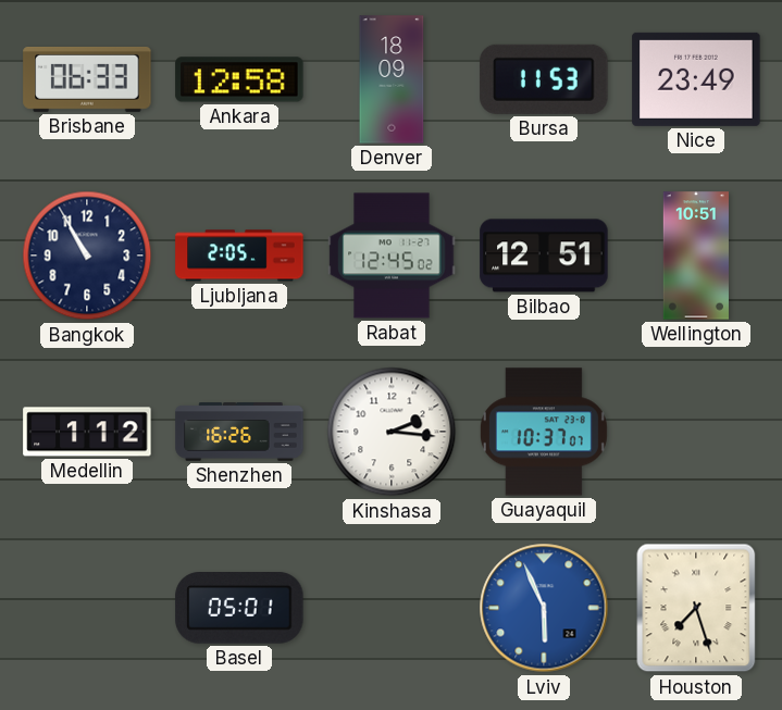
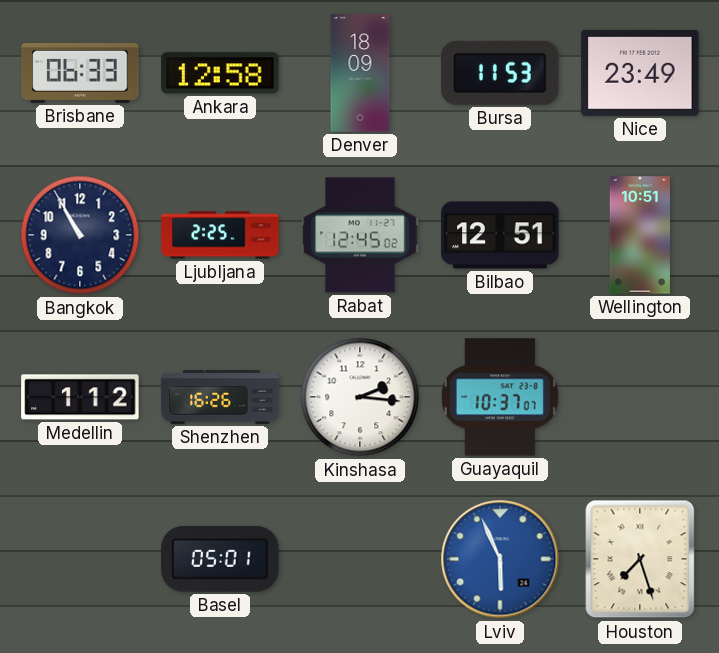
Ljubljana: 2:05 -> 2:25
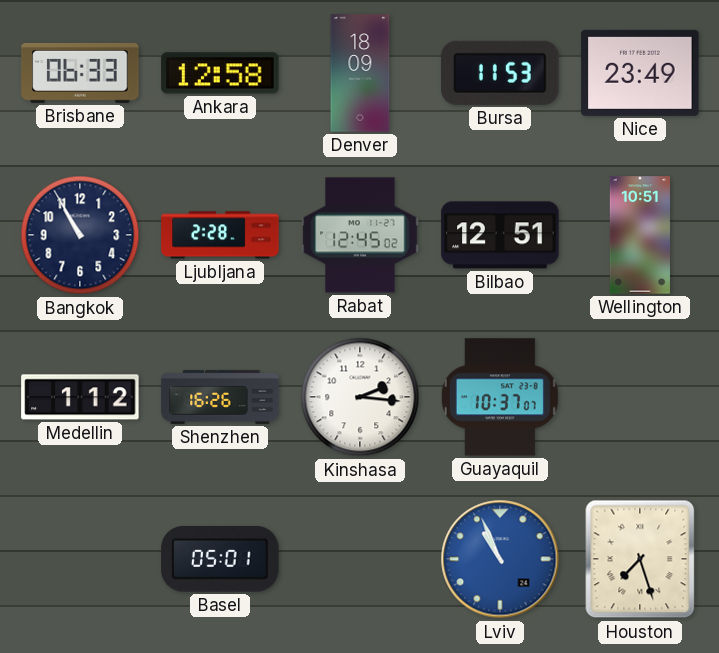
Ljubljana: 2:25 -> 2:28
Lviv: 5:56 -> 10:56
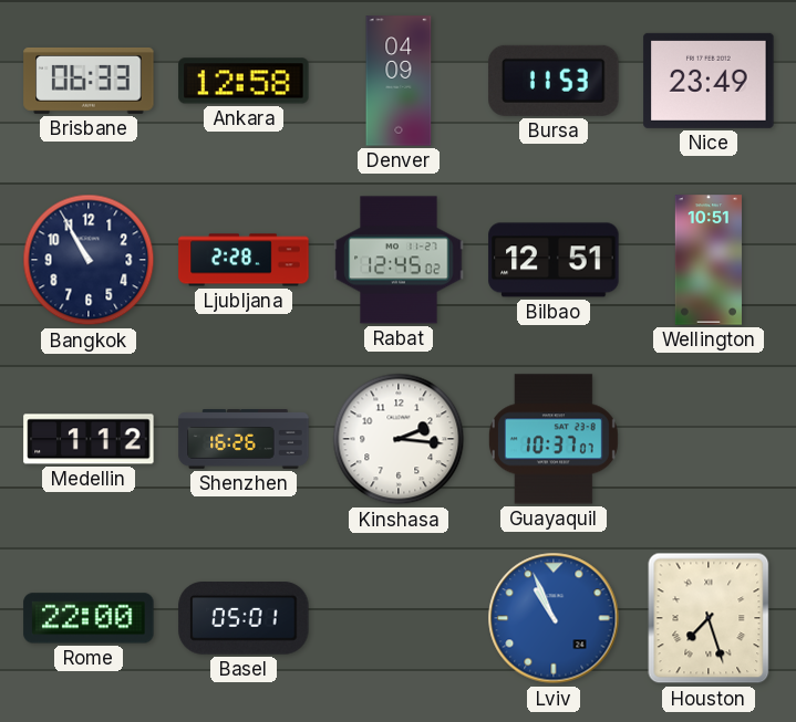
Denver: 18:09 -> 04:09
Rome: none -> 22:00
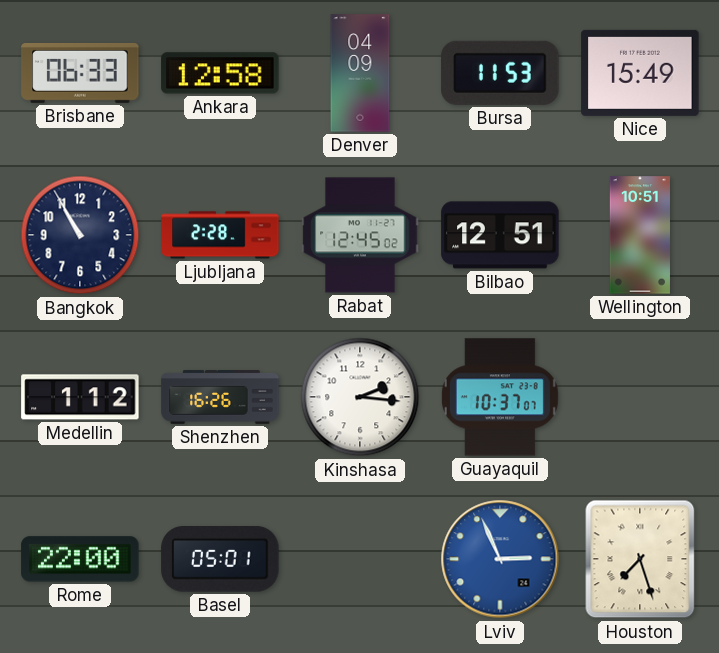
Nice: 23:49 -> 15:49
Lviv: 10:56 -> 2:56
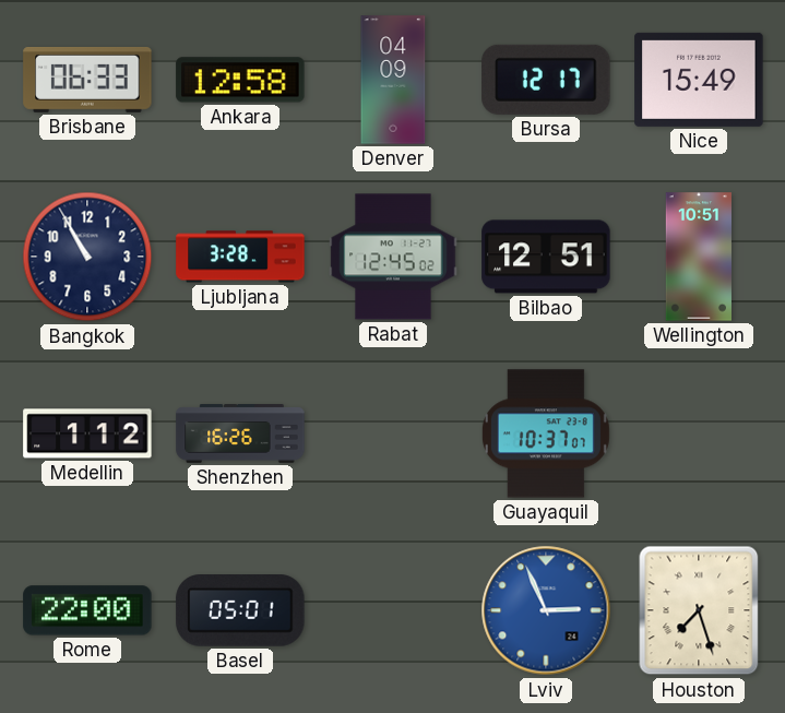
Bursa: 11:53 -> 12:17
Ljubljana: 2:28 -> 3:28
Kinshasa: 2:16 -> none
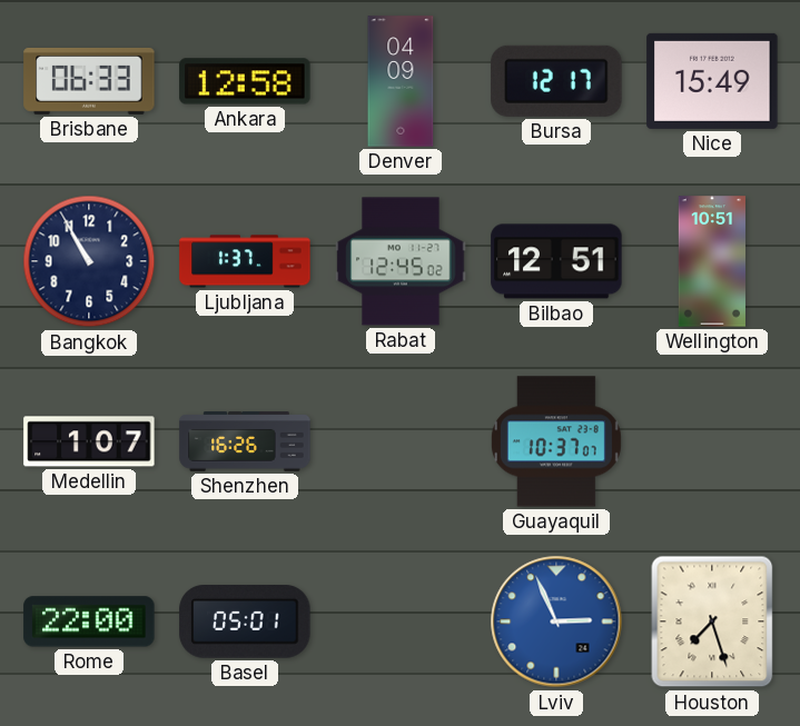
Ljubljana: 3:28 -> 1:37
Medellin: 1:12 -> 1:07
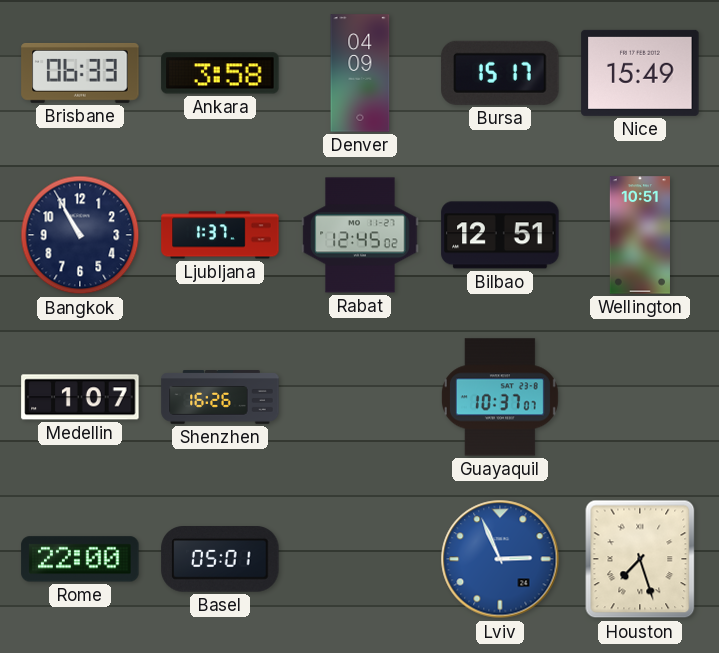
Ankara: 12:58 -> 3:58
Bursa: 12:17 -> 15:17
